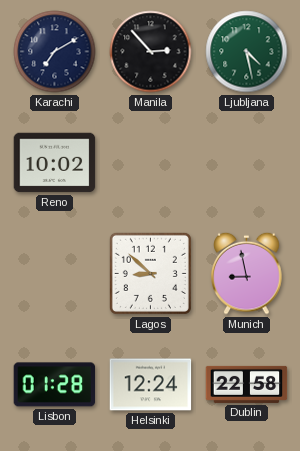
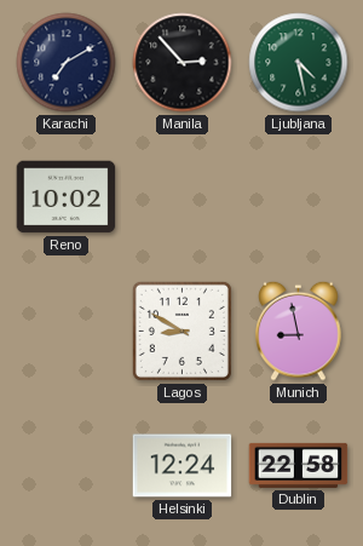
Lagos: 8:52 -> 8:50
Lisbon: 01:28 -> none
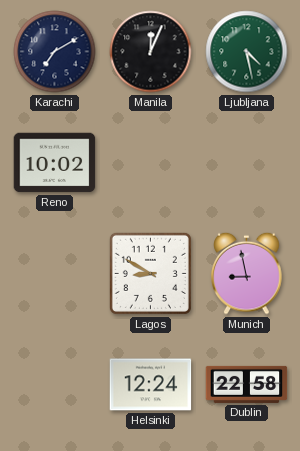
Manila: 2:53 -> 12:04
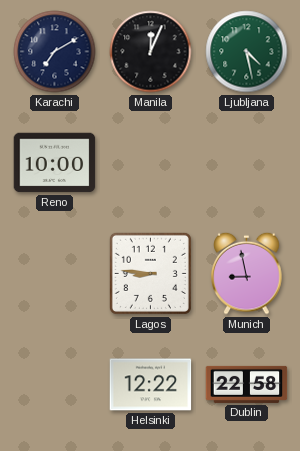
Reno: 10:02 -> 10:00
Lagos: 8:50 -> 8:46
Helsinki: 12:24 -> 12:22
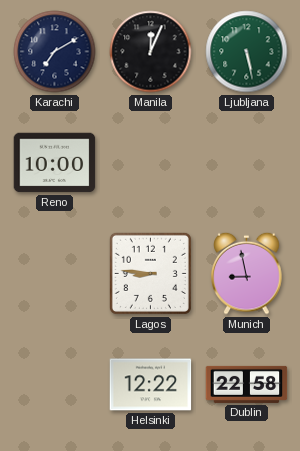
Ljubljana: 4:28 -> 5:28
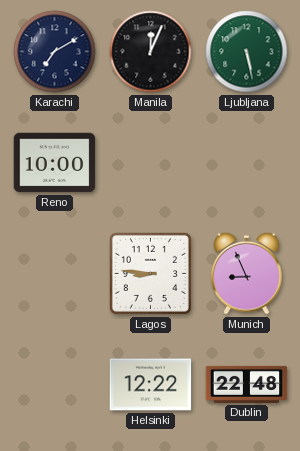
Munich: 8:58 -> 8:56
Dublin: 22:58 -> 22:48
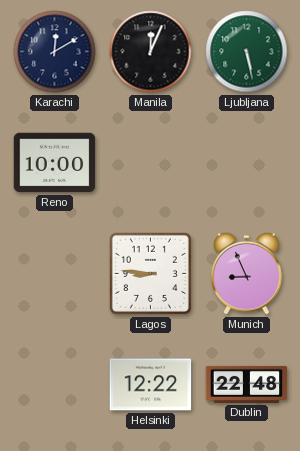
Karachi: 7:10 -> 12:10
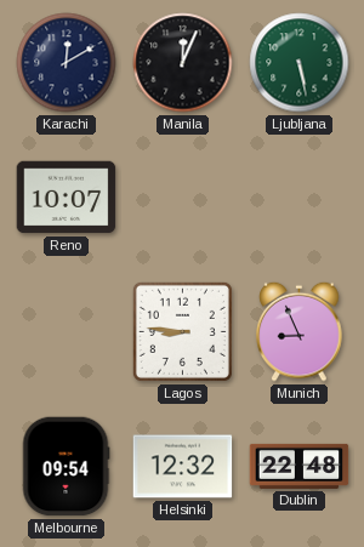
Reno: 10:00 -> 10:07
Melbourne: none -> 09:54
Helsinki: 12:22 -> 12:32
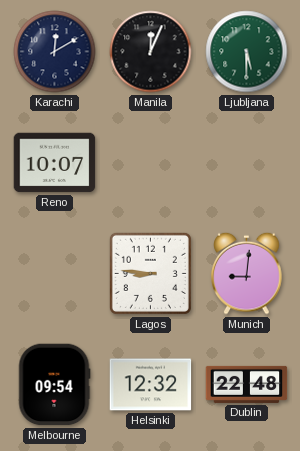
Ljubljana: 5:28 -> 5:30
Munich: 8:56 -> 9:01
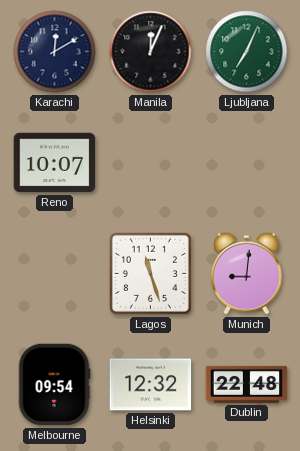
Ljubljana: 5:30 -> 7:04
Lagos: 8:46 -> 11:27
